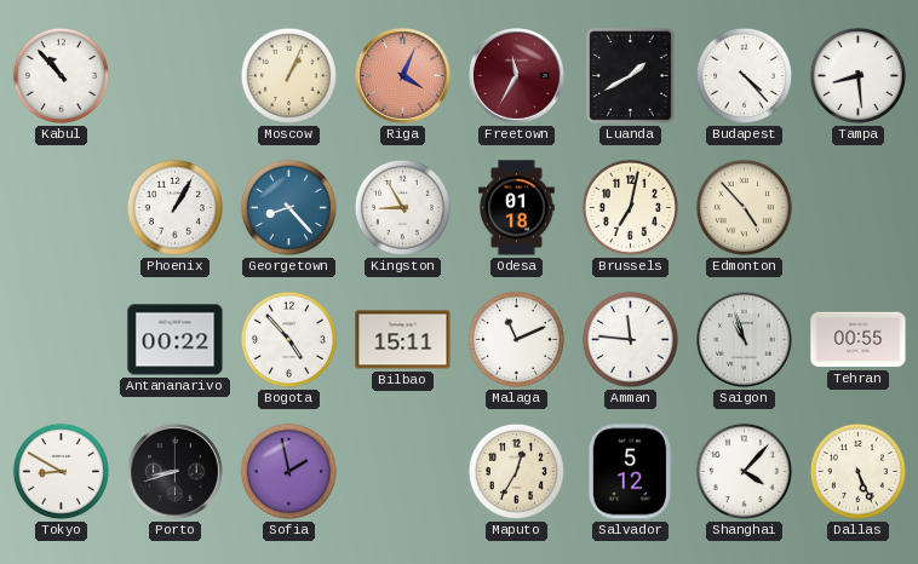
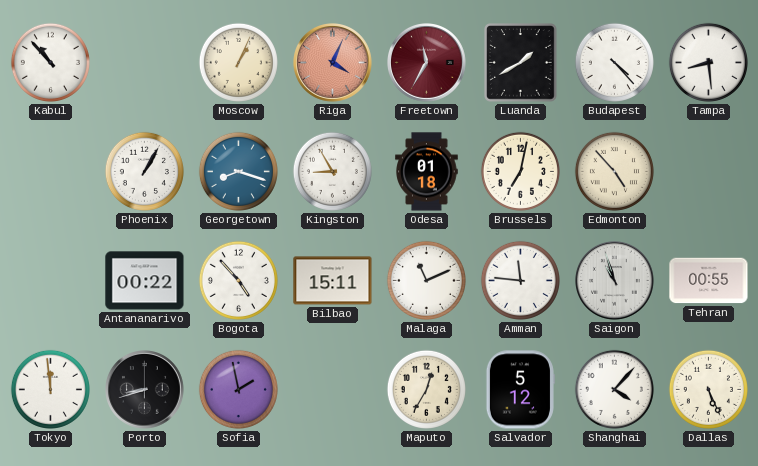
Georgetown: 8:23 -> 8:18
Tokyo: 8:50 -> 11:59
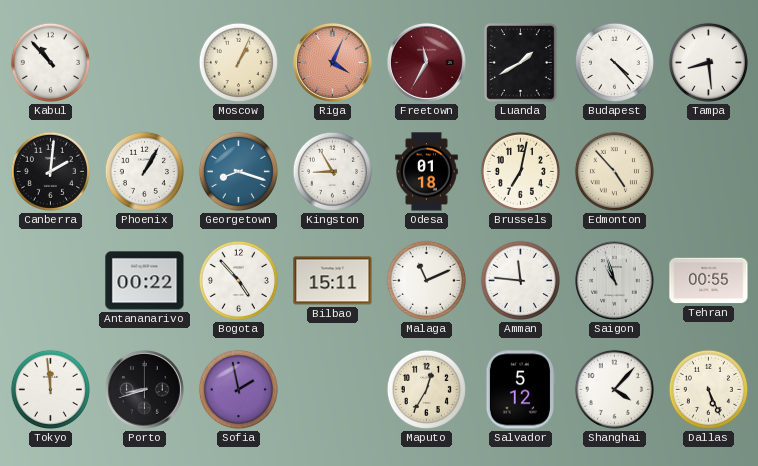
Canberra: none -> 2:01
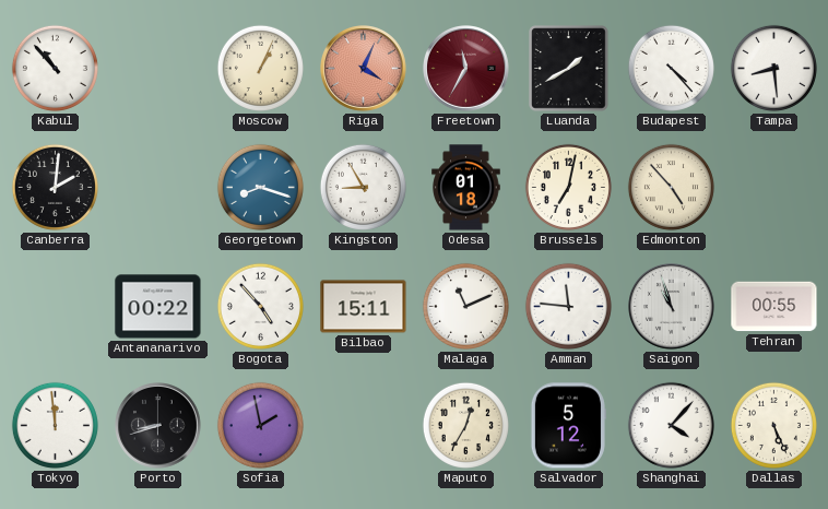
Phoenix: 1:05 -> none
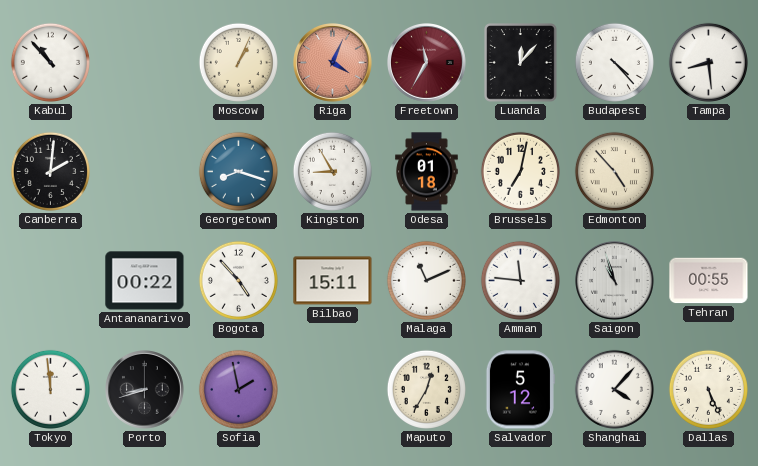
Luanda: 1:40 -> 12:07
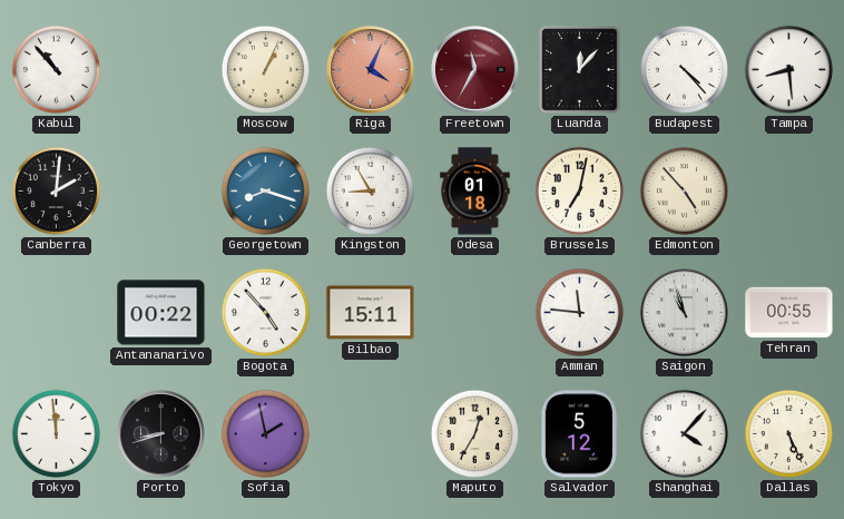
Malaga: 11:11 -> none
